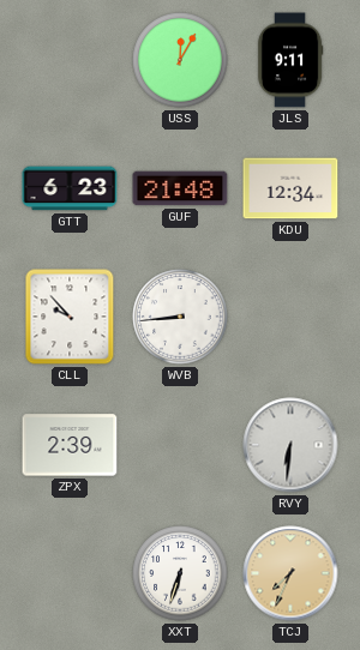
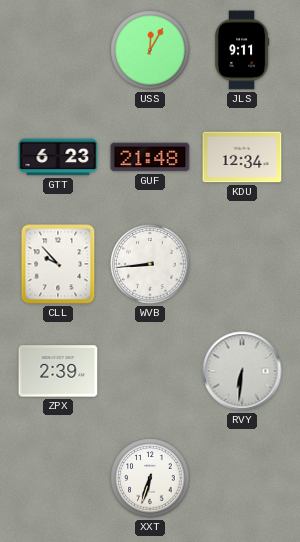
TCJ: 7:34 -> none
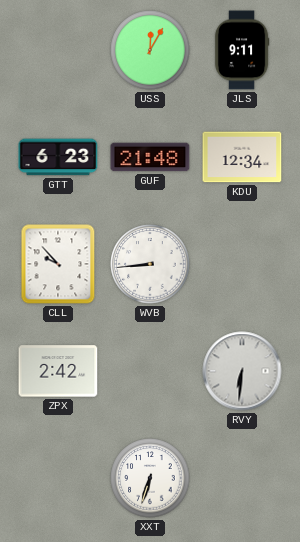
ZPX: 2:39 -> 2:42
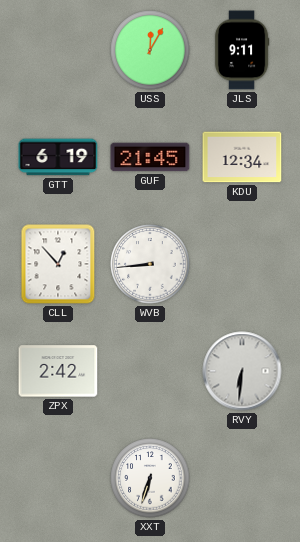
GTT: 6:23 -> 6:19
GUF: 21:48 -> 21:45
CLL: 9:53 -> 12:53
